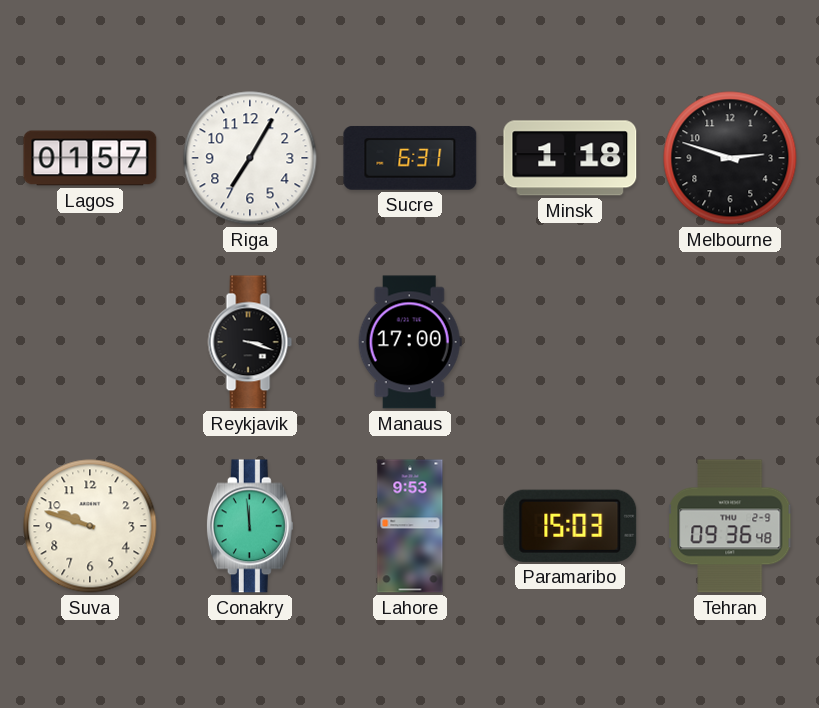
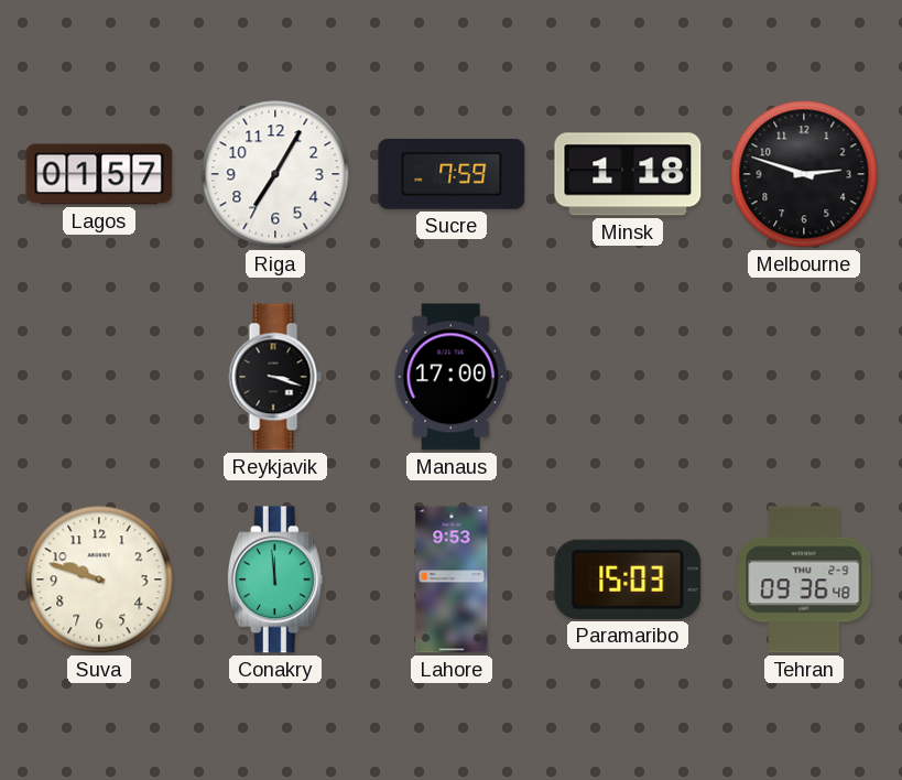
Sucre: 6:31 -> 7:59
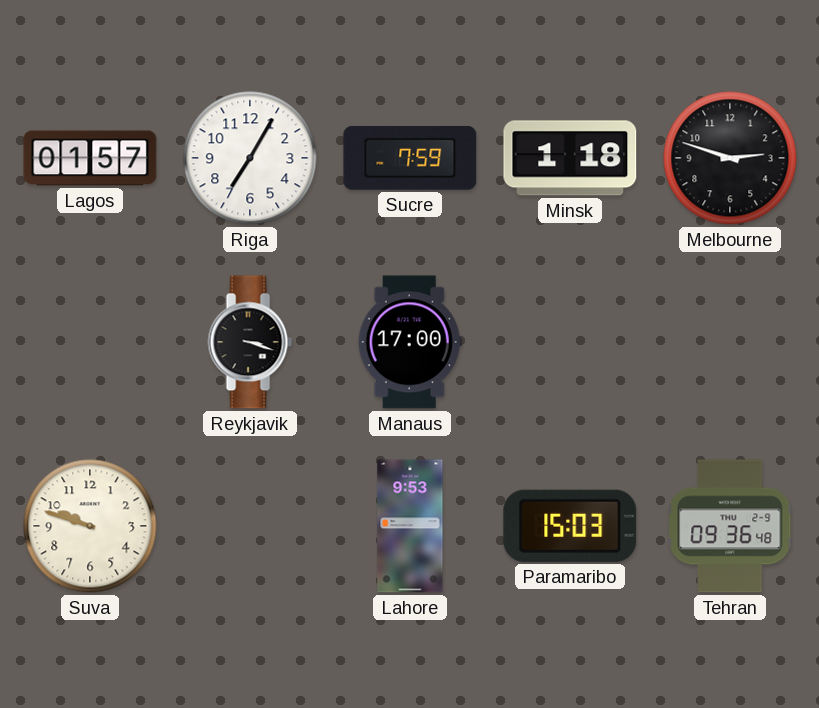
Conakry: 11:59 -> none
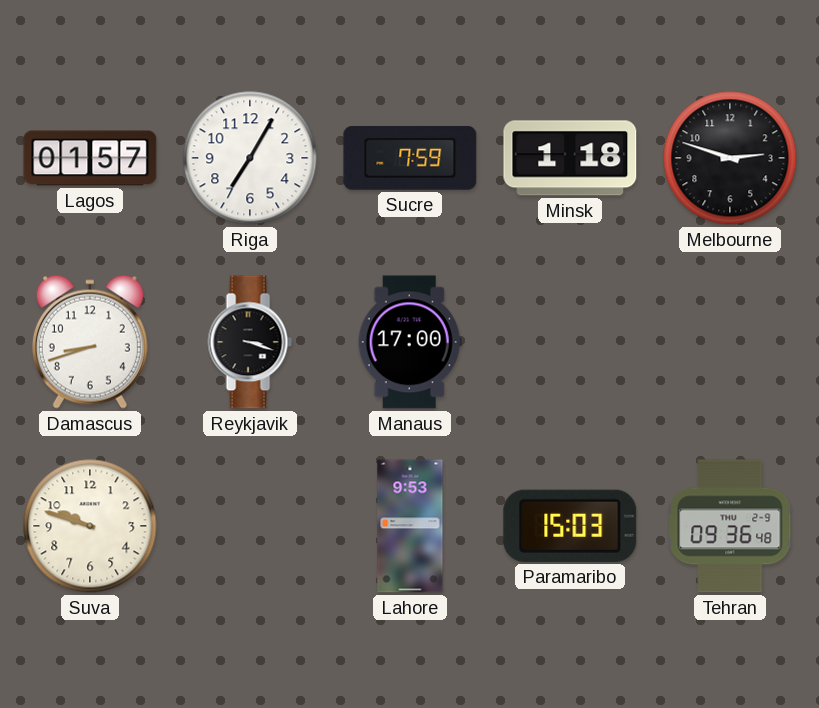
Damascus: none -> 8:42
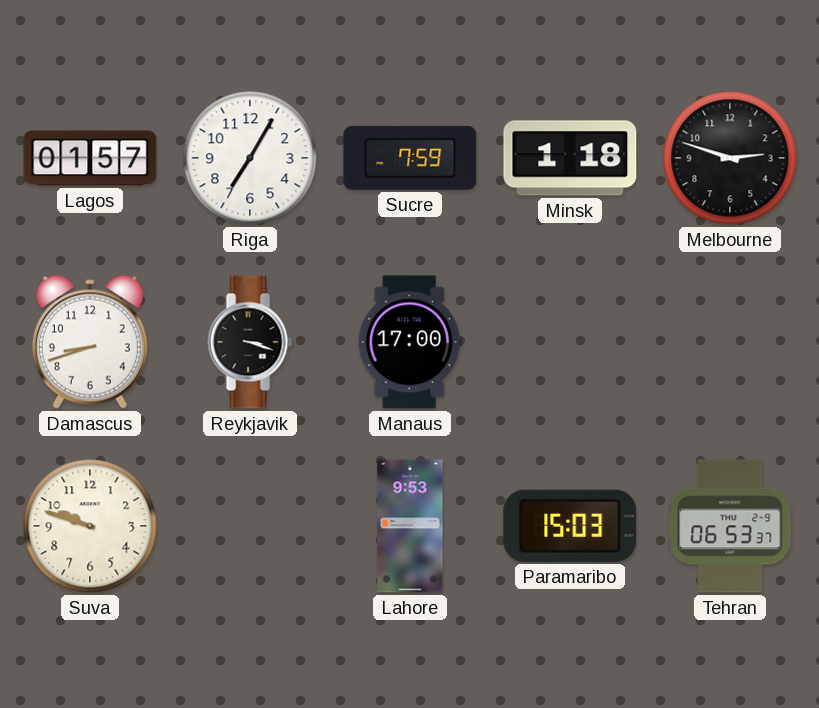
Tehran: 09:36 -> 06:53
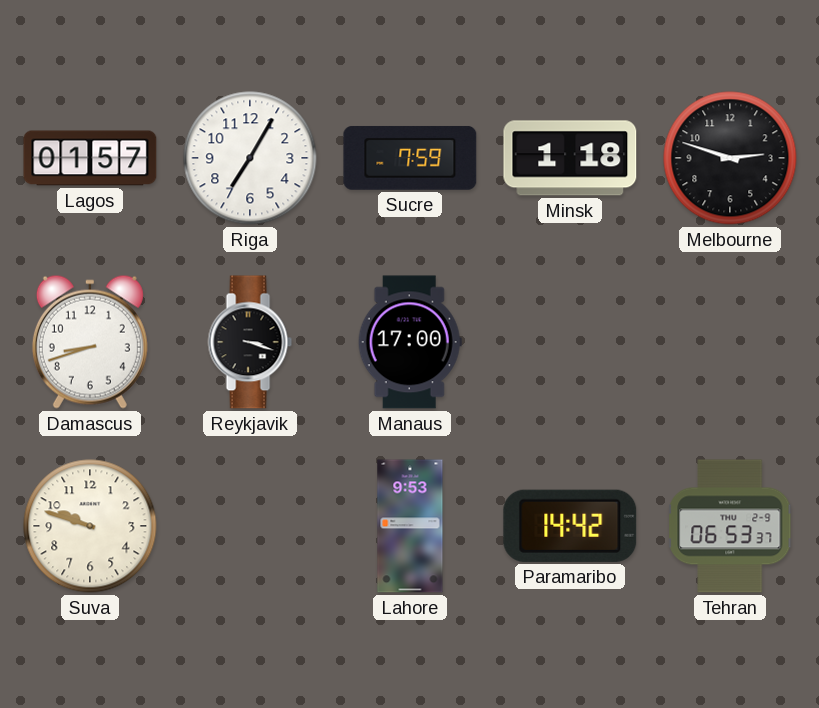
Paramaribo: 15:03 -> 14:42
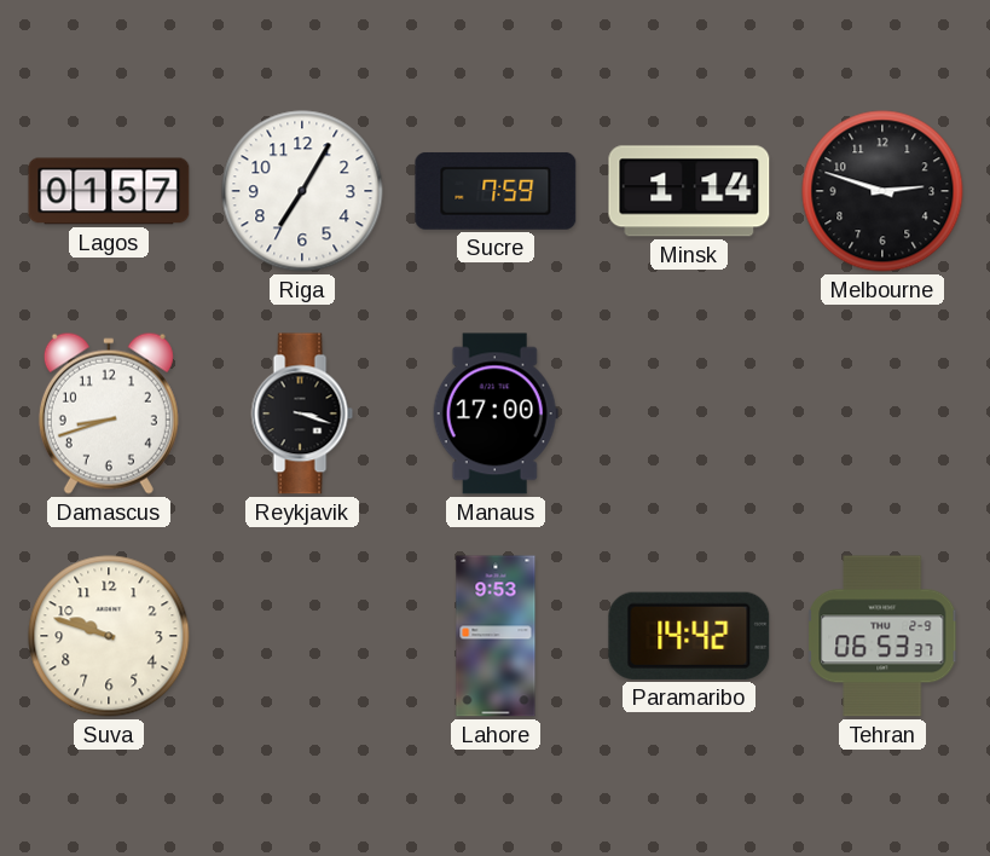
Minsk: 1:18 -> 1:14
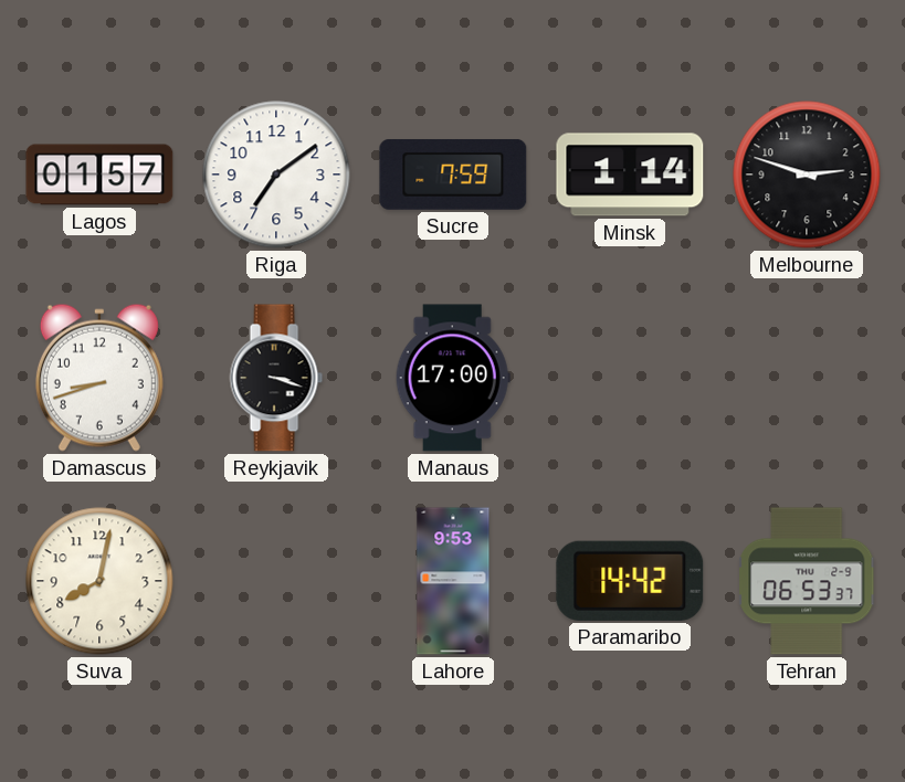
Riga: 7:05 -> 7:09
Suva: 9:48 -> 8:02
